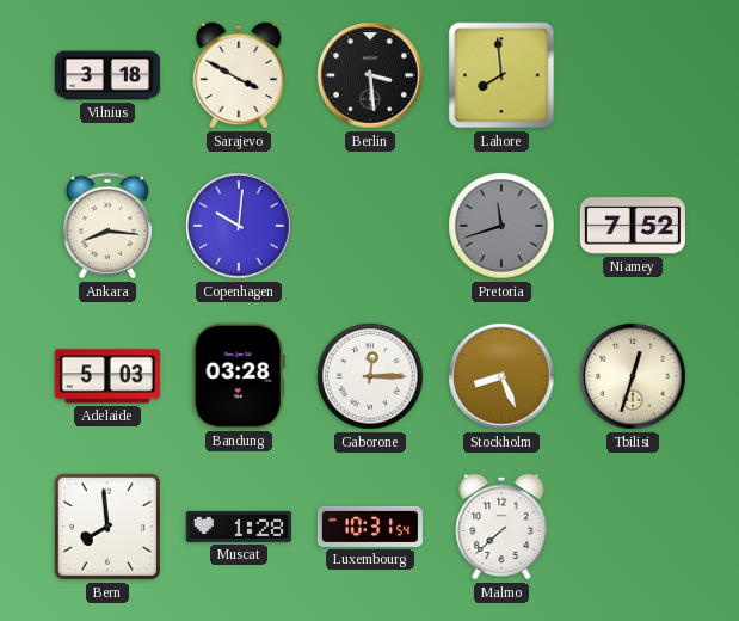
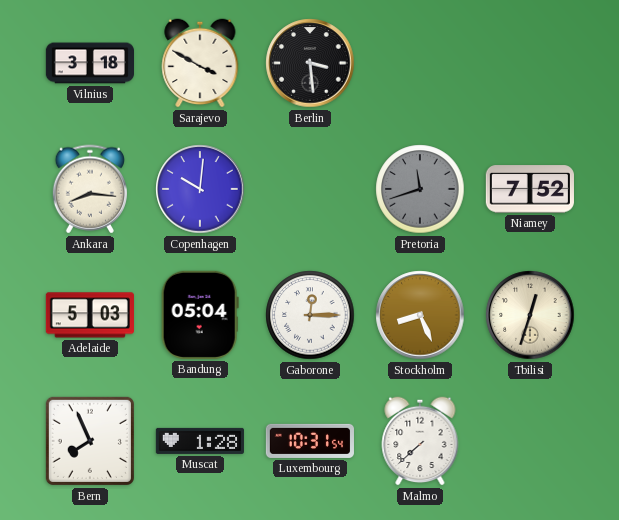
Lahore: 7:59 -> none
Bandung: 03:28 -> 05:04
Bern: 7:59 -> 7:56
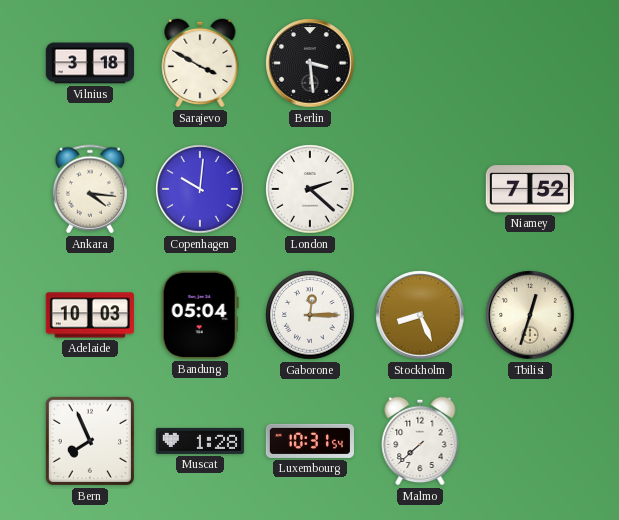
Ankara: 8:16 -> 4:16
London: none -> 2:22
Pretoria: 11:42 -> none
Adelaide: 5:03 -> 10:03
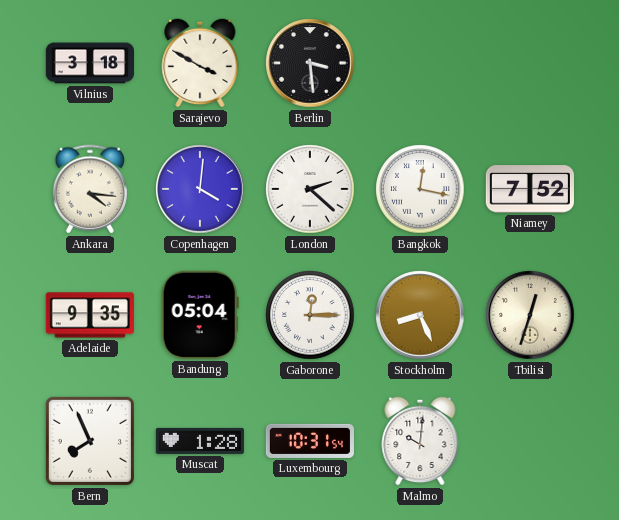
Copenhagen: 10:01 -> 4:01
Bangkok: none -> 12:17
Adelaide: 10:03 -> 9:35
Malmo: 7:38 -> 10:01
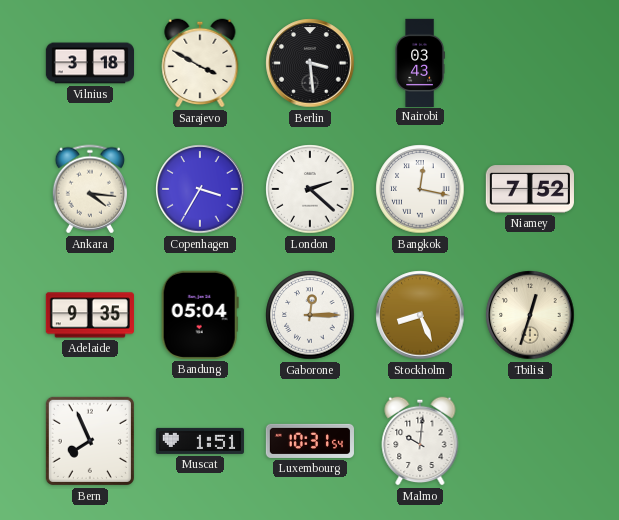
Nairobi: none -> 03:43
Copenhagen: 4:01 -> 3:35
Muscat: 1:28 -> 1:51
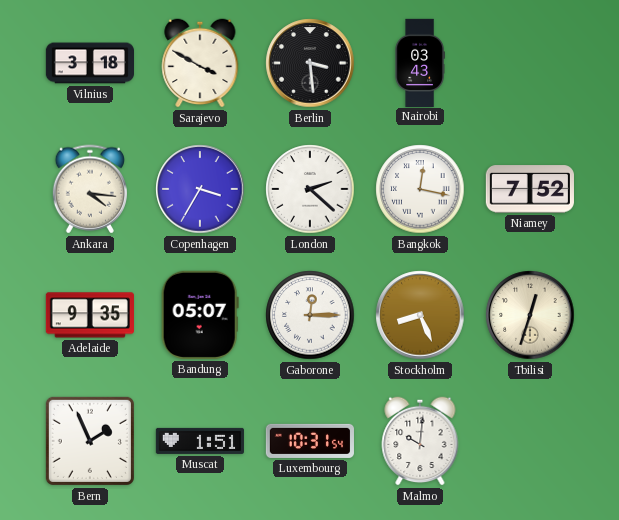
Bandung: 05:04 -> 05:07
Bern: 7:56 -> 1:56
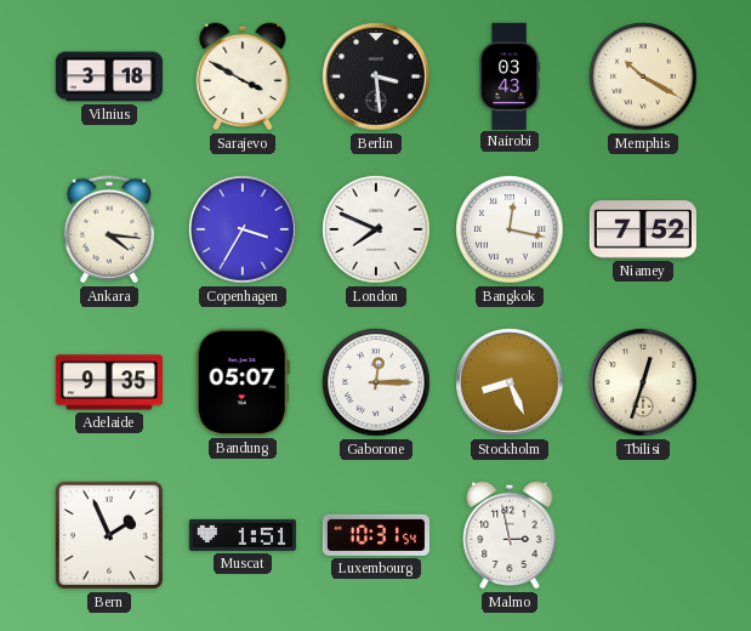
Memphis: none -> 10:20
London: 2:22 -> 7:49
Malmo: 10:01 -> 2:58
